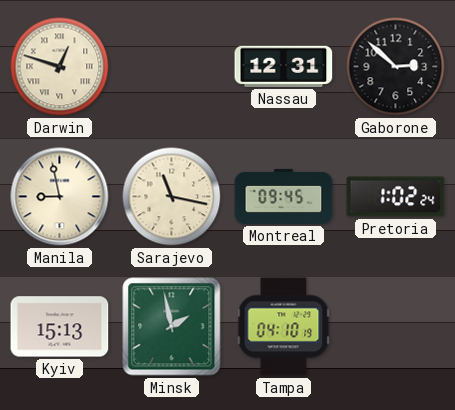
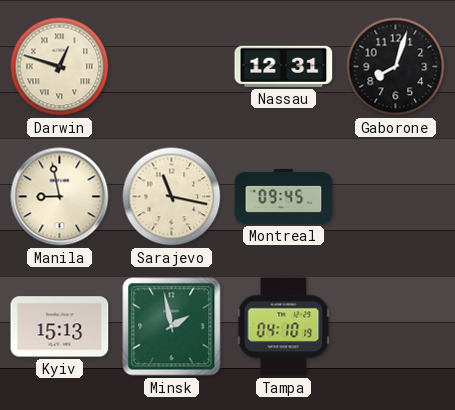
Gaborone: 2:52 -> 8:03
Pretoria: 1:02 -> none
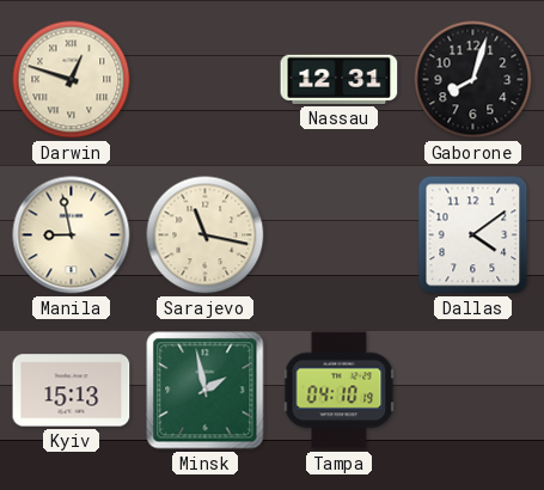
Montreal: 09:45 -> none
Dallas: none -> 4:09
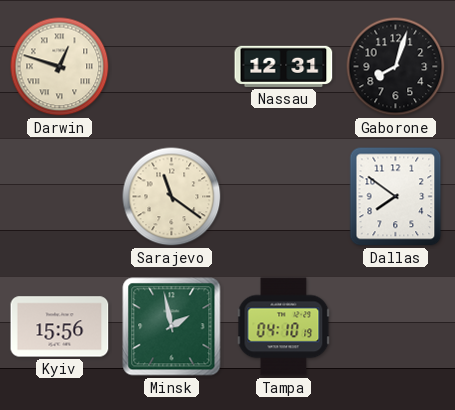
Manila: 8:58 -> none
Sarajevo: 11:17 -> 11:21
Dallas: 4:09 -> 7:51
Kyiv: 15:13 -> 15:56
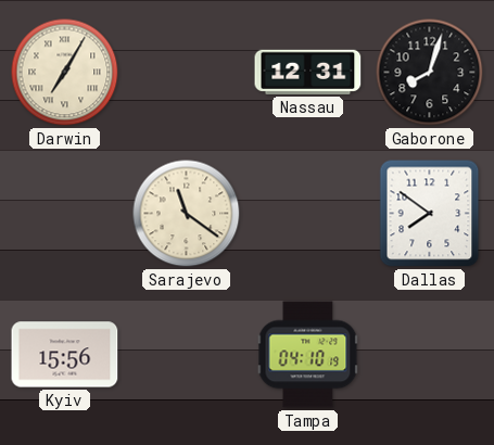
Darwin: 12:48 -> 7:05
Minsk: 1:58 -> none
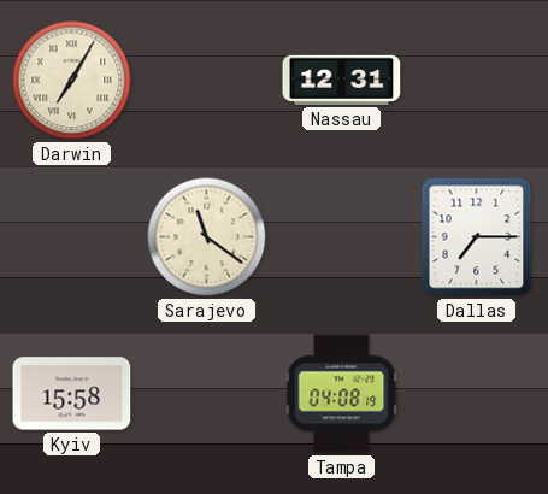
Gaborone: 8:03 -> none
Dallas: 7:51 -> 7:15
Kyiv: 15:56 -> 15:58
Tampa: 04:10 -> 04:08
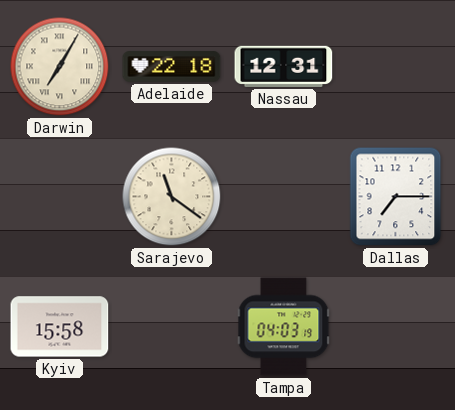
Adelaide: none -> 22:18
Tampa: 04:08 -> 04:03
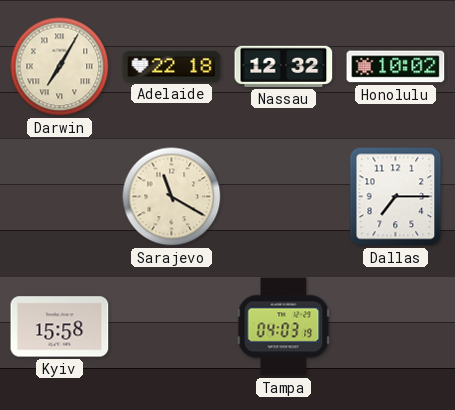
Nassau: 12:31 -> 12:32
Honolulu: none -> 10:02
Sarajevo: 11:21 -> 11:20
